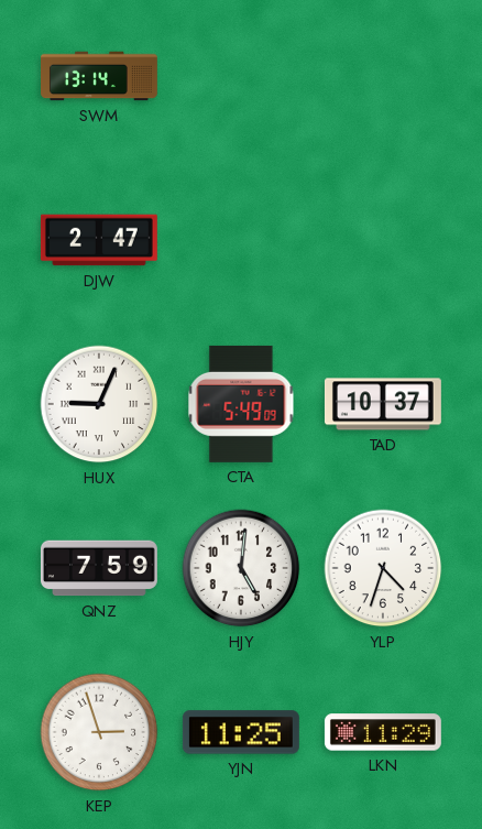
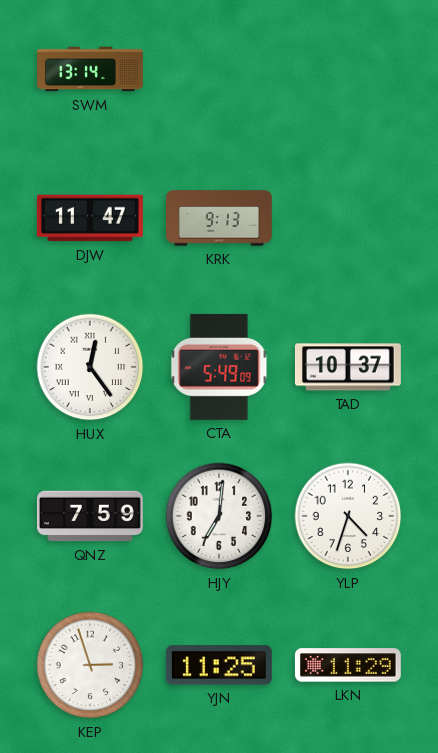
DJW: 2:47 -> 11:47
KRK: none -> 9:13
HUX: 9:04 -> 12:24
HJY: 5:01 -> 7:01
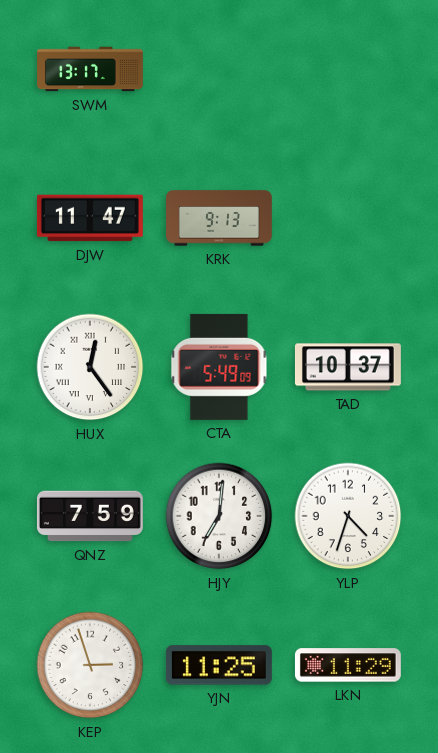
SWM: 13:14 -> 13:17
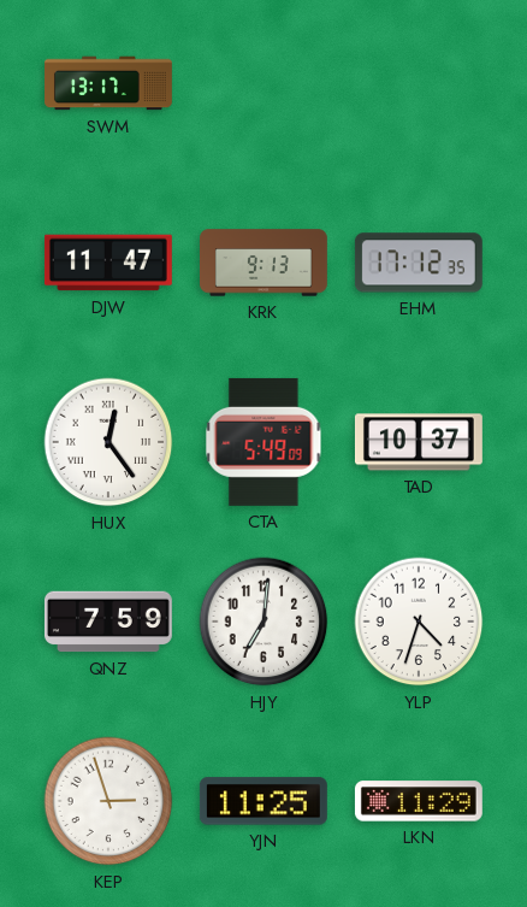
EHM: none -> 17:12
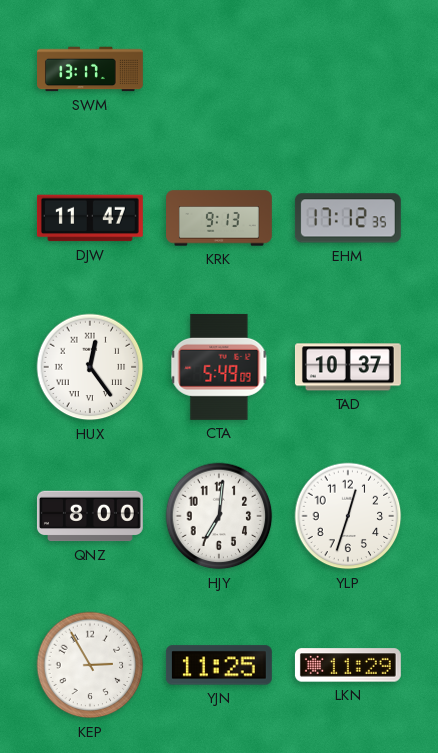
QNZ: 7:59 -> 8:00
YLP: 4:33 -> 12:33
KEP: 2:57 -> 2:55
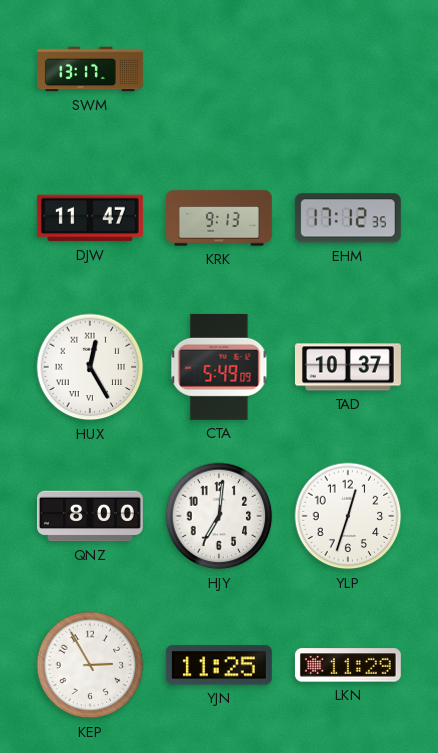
HUX: 12:24 -> 12:25
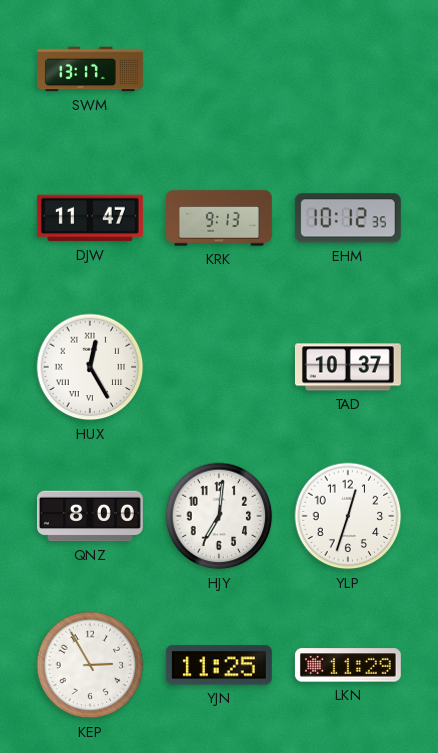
EHM: 17:12 -> 10:12
CTA: 5:49 -> none
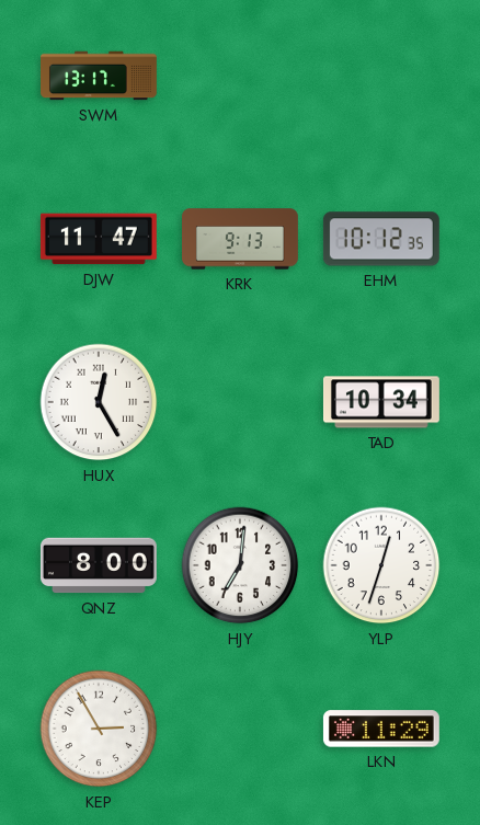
TAD: 10:37 -> 10:34
YJN: 11:25 -> none
